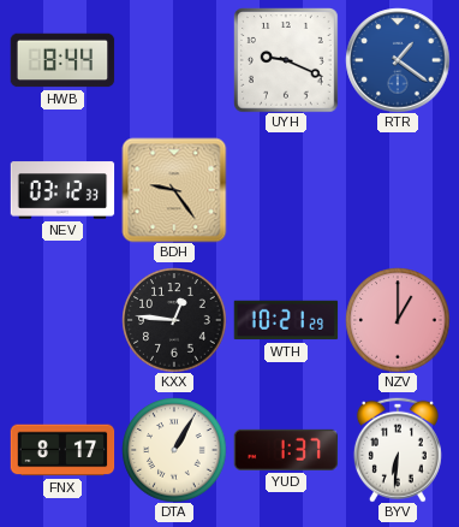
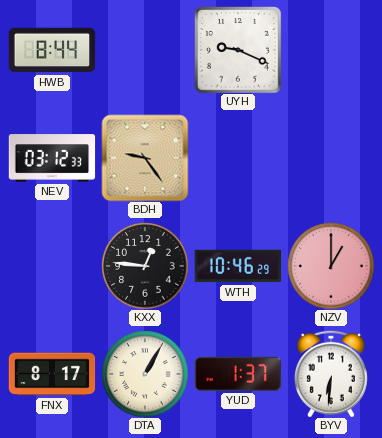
RTR: 1:21 -> none
WTH: 10:21 -> 10:46
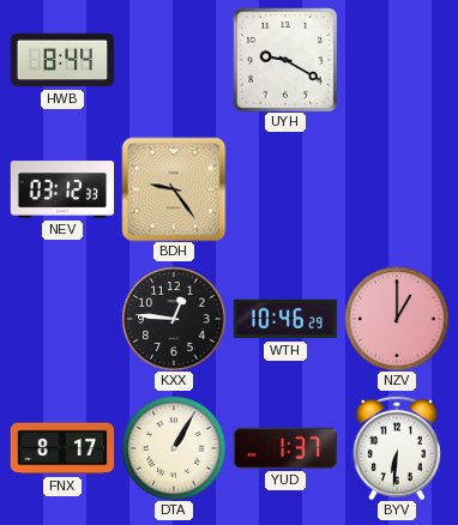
UYH: 9:19 -> 9:20
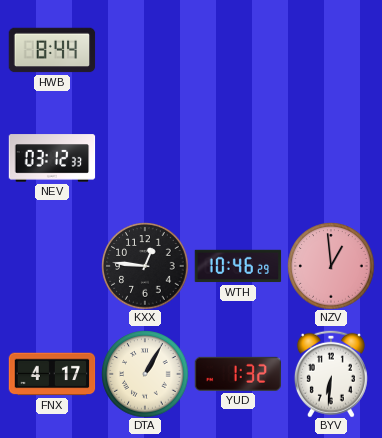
UYH: 9:20 -> none
BDH: 9:24 -> none
NZV: 1:00 -> 12:59
FNX: 8:17 -> 4:17
YUD: 1:37 -> 1:32
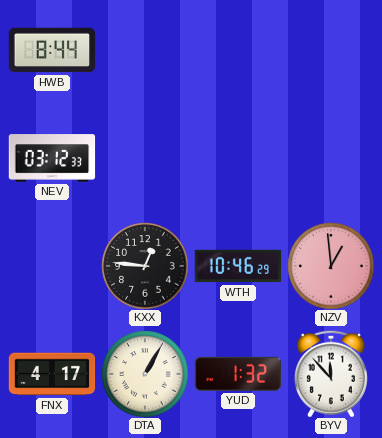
BYV: 6:31 -> 11:53
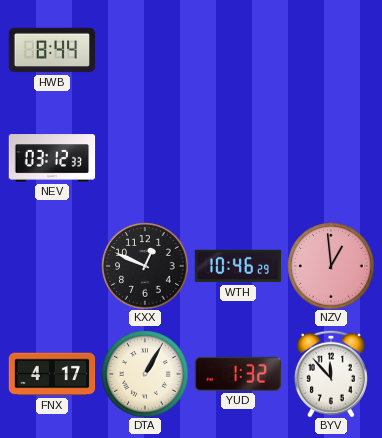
KXX: 12:46 -> 12:49
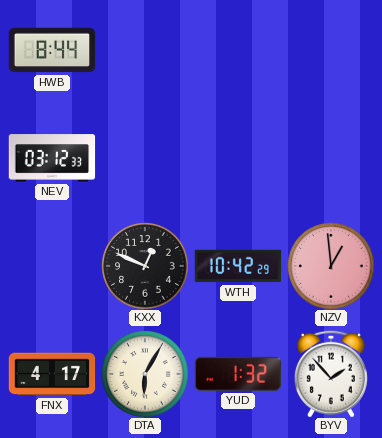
WTH: 10:46 -> 10:42
DTA: 1:05 -> 6:05
BYV: 11:53 -> 1:53
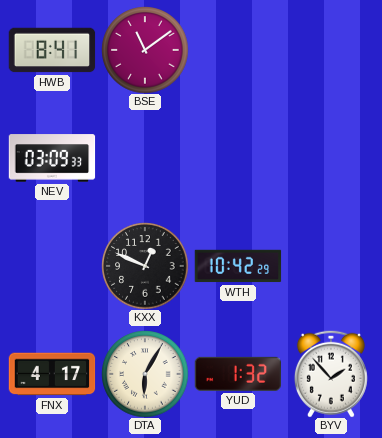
HWB: 8:44 -> 8:41
BSE: none -> 11:09
NEV: 03:12 -> 03:09
NZV: 12:59 -> none
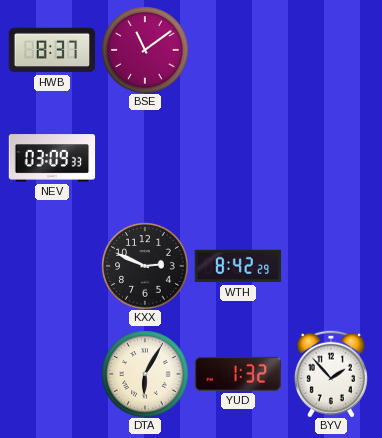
HWB: 8:41 -> 8:37
KXX: 12:49 -> 2:49
WTH: 10:42 -> 8:42
FNX: 4:17 -> none
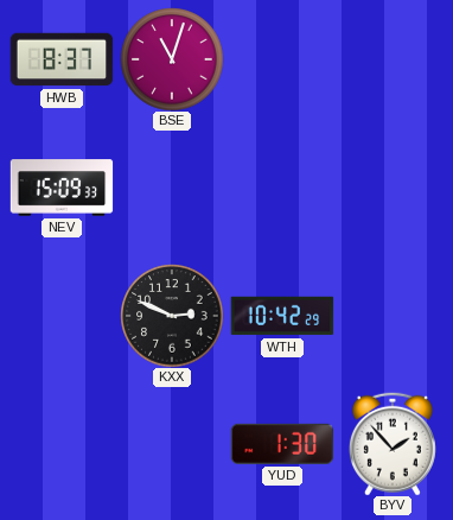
BSE: 11:09 -> 11:03
NEV: 03:09 -> 15:09
WTH: 8:42 -> 10:42
DTA: 6:05 -> none
YUD: 1:32 -> 1:30
